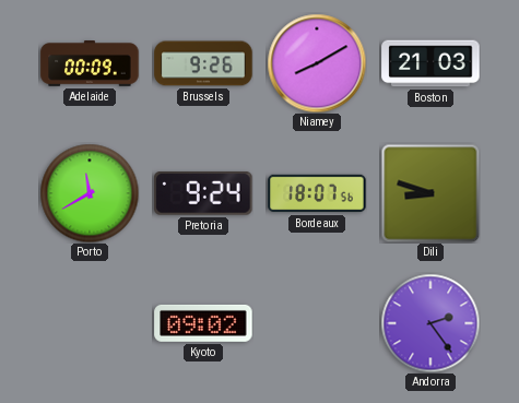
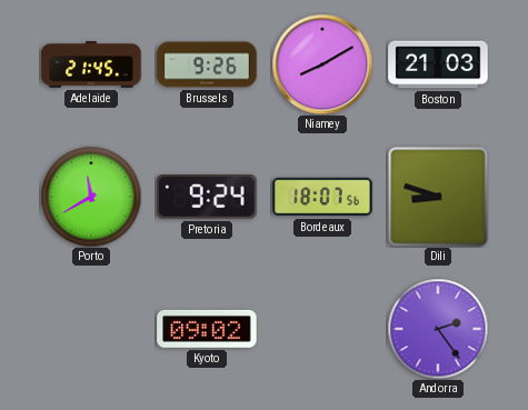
Adelaide: 00:09 -> 21:45
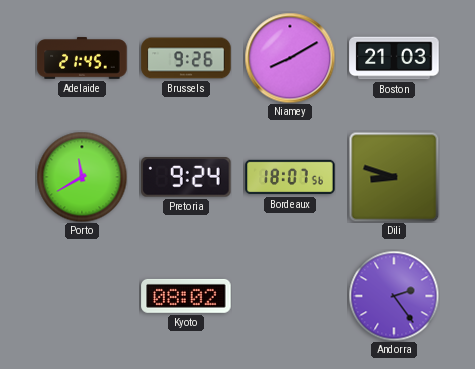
Kyoto: 09:02 -> 08:02
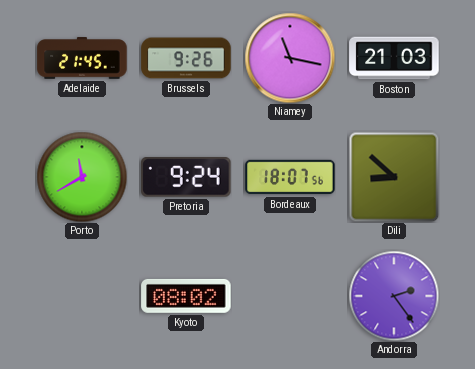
Niamey: 8:10 -> 11:17
Dili: 8:48 -> 8:52
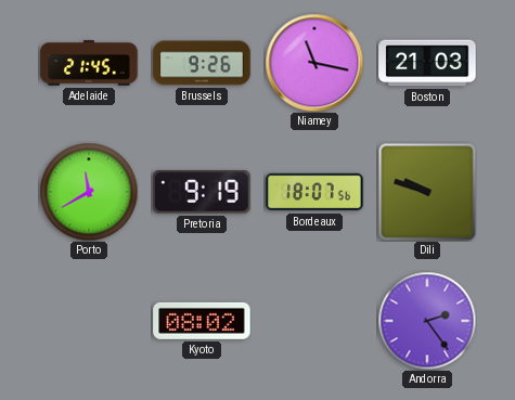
Pretoria: 9:24 -> 9:19
Dili: 8:52 -> 9:48
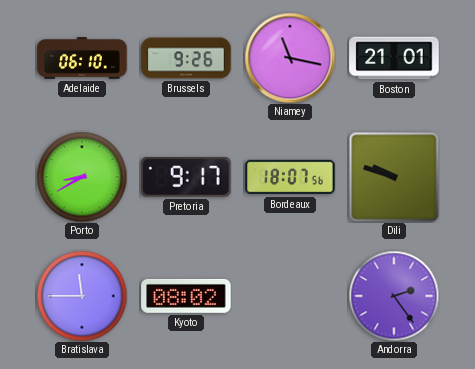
Adelaide: 21:45 -> 06:10
Boston: 21:03 -> 21:01
Porto: 11:40 -> 8:40
Pretoria: 9:19 -> 9:17
Bratislava: none -> 11:45
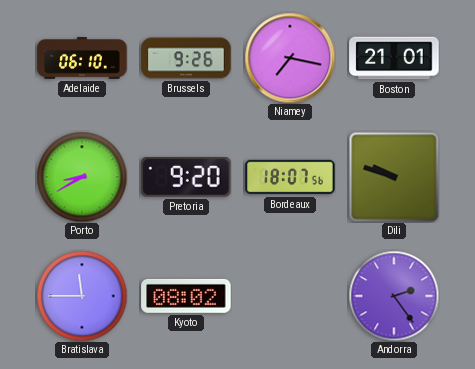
Niamey: 11:17 -> 7:17
Pretoria: 9:17 -> 9:20
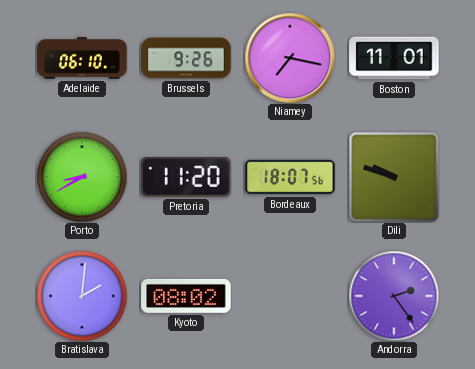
Boston: 21:01 -> 11:01
Pretoria: 9:20 -> 11:20
Bratislava: 11:45 -> 2:01
